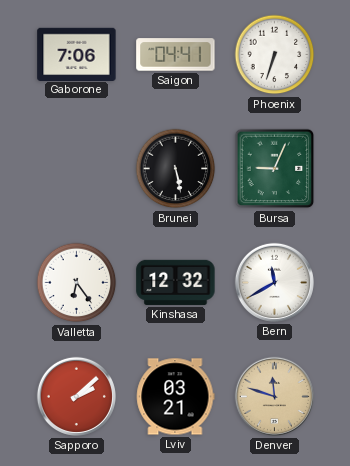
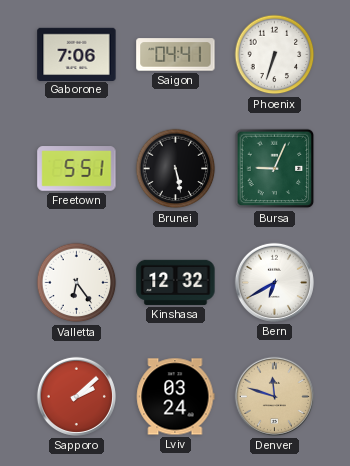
Freetown: none -> 5:51
Bern: 11:40 -> 6:40
Lviv: 03:21 -> 03:24
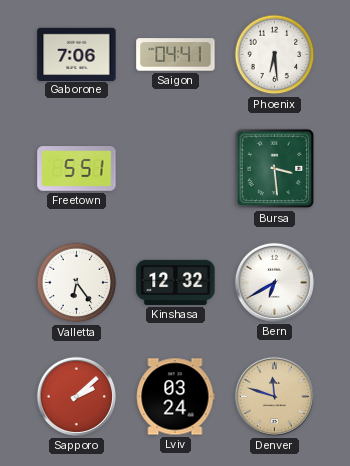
Phoenix: 6:33 -> 6:29
Brunei: 5:28 -> none
Bursa: 9:04 -> 3:29
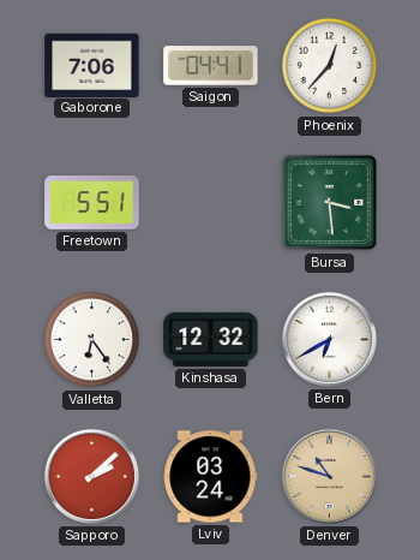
Phoenix: 6:29 -> 12:37
Denver: 11:48 -> 10:48
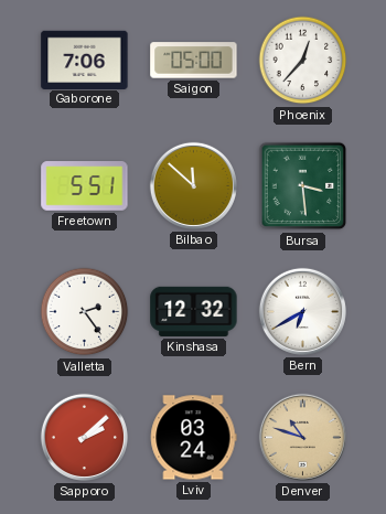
Saigon: 04:41 -> 05:00
Bilbao: none -> 11:52
Valletta: 6:24 -> 2:24
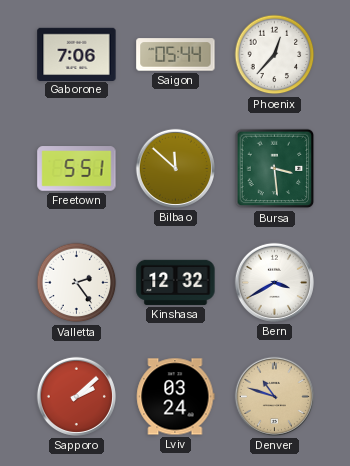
Saigon: 05:00 -> 05:44
Bern: 6:40 -> 3:40
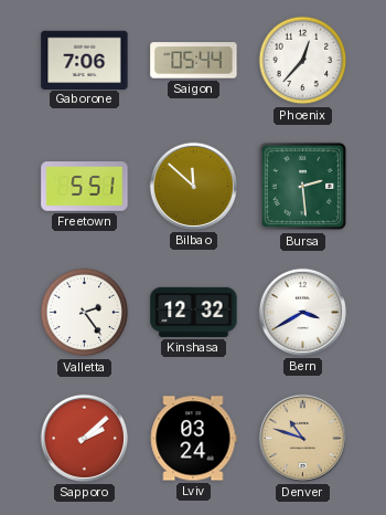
Bursa: 3:29 -> 2:29
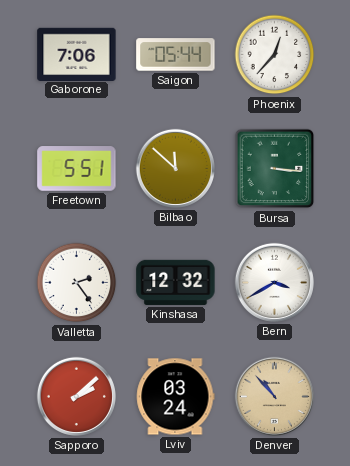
Bursa: 2:29 -> 3:16
Denver: 10:48 -> 10:53
